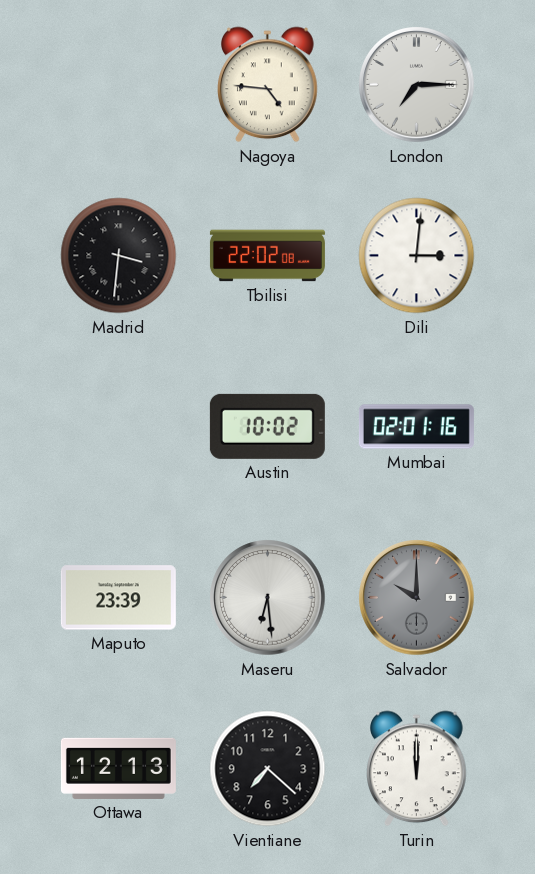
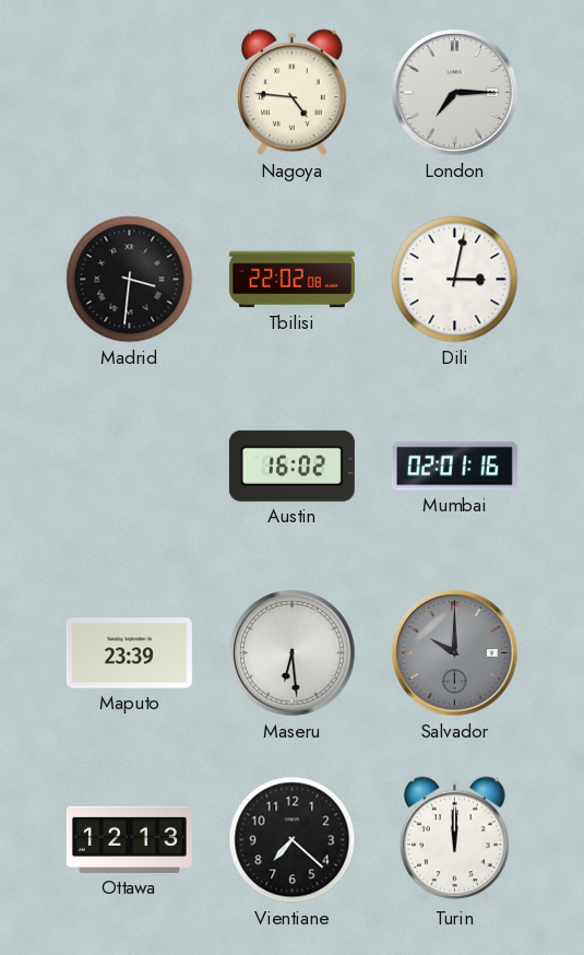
Dili: 3:01 -> 3:02
Austin: 10:02 -> 16:02
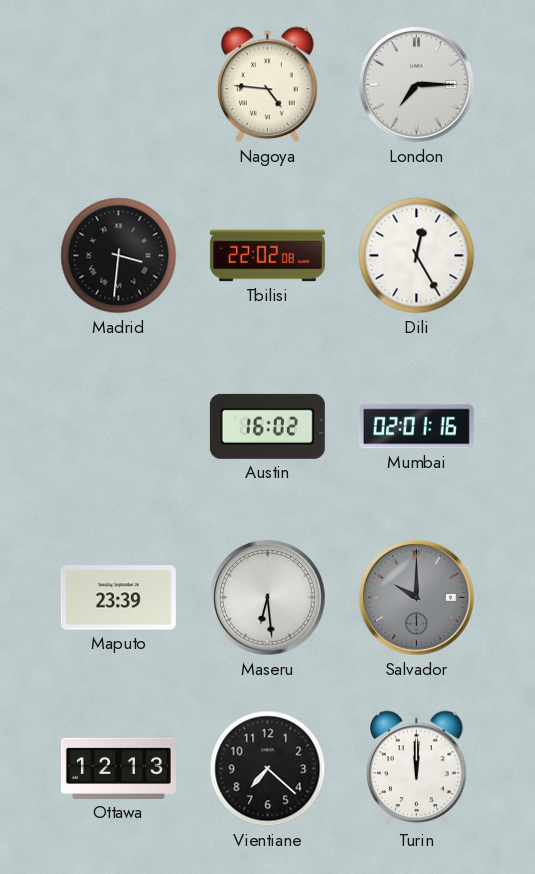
Dili: 3:02 -> 12:25
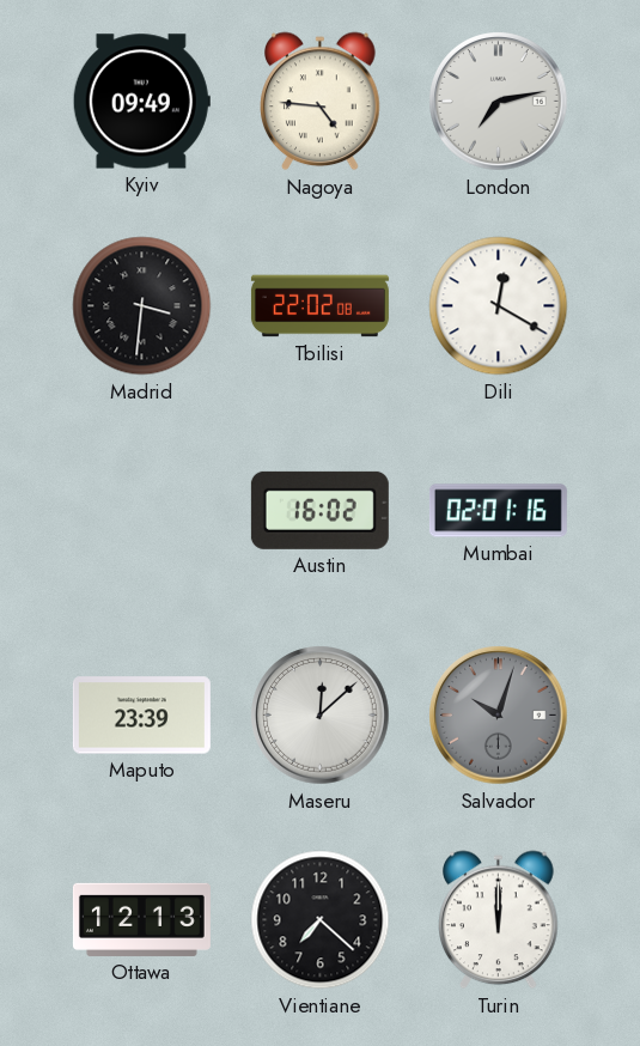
Kyiv: none -> 09:49
London: 7:15 -> 7:13
Dili: 12:25 -> 12:20
Maseru: 6:29 -> 12:08
Salvador: 10:00 -> 10:03
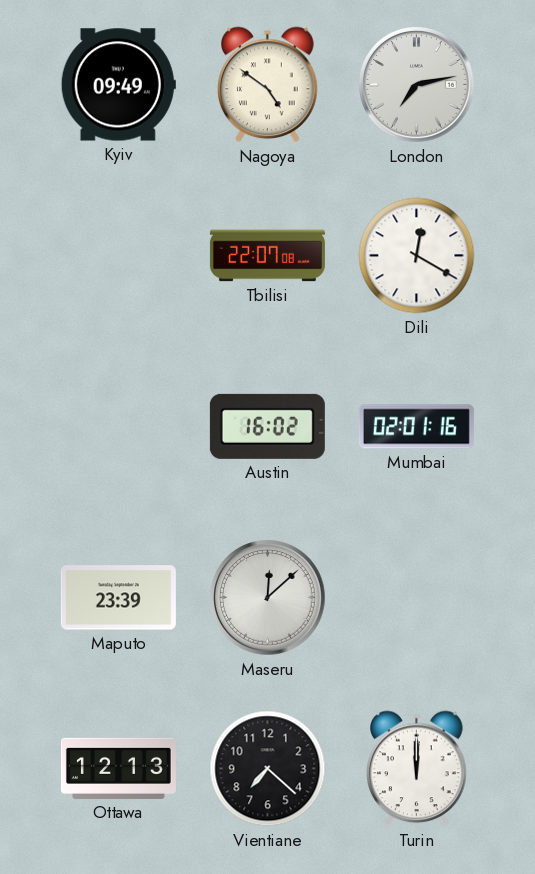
Nagoya: 4:46 -> 4:51
Madrid: 3:31 -> none
Tbilisi: 22:02 -> 22:07
Salvador: 10:03 -> none
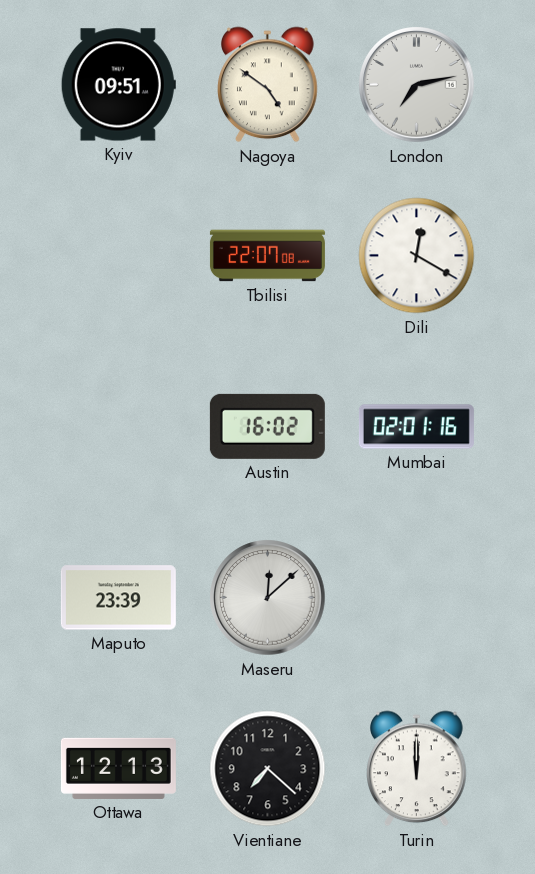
Kyiv: 09:49 -> 09:51
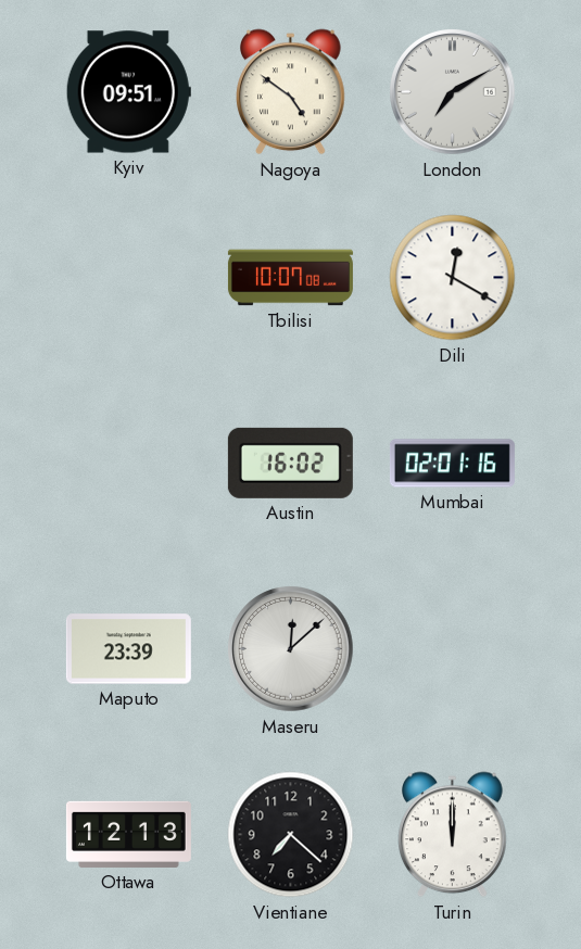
London: 7:13 -> 7:10
Tbilisi: 22:07 -> 10:07
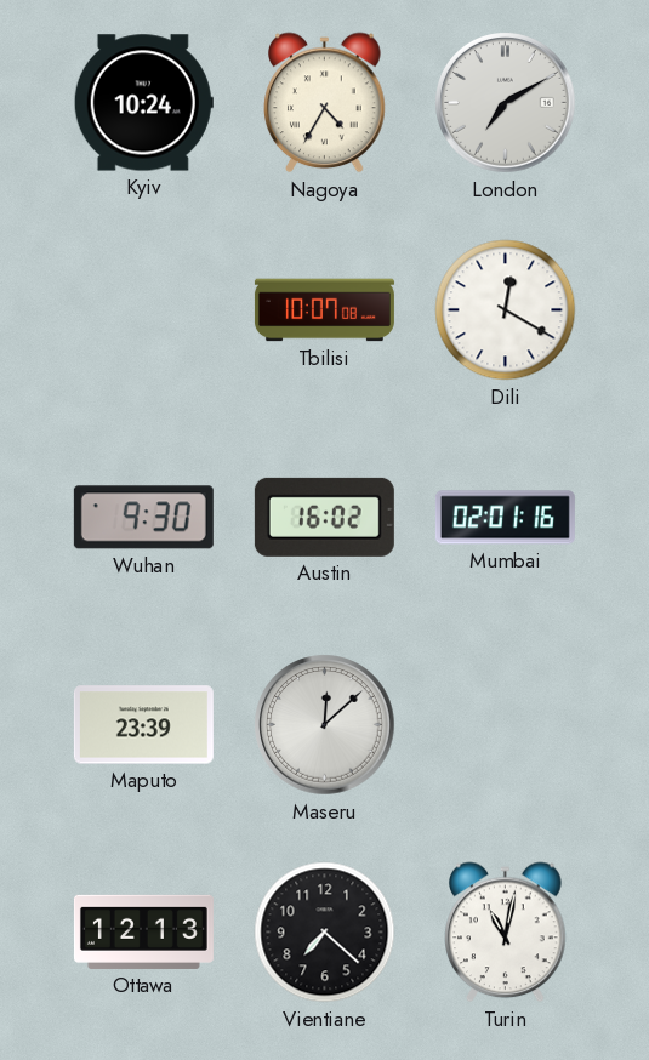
Kyiv: 09:51 -> 10:24
Nagoya: 4:51 -> 4:35
Wuhan: none -> 9:30
Turin: 12:00 -> 11:02
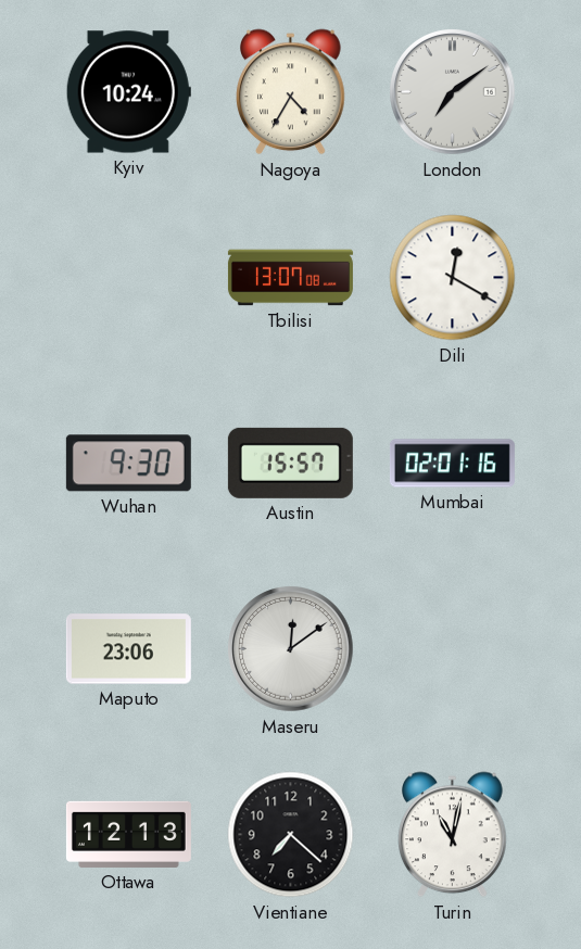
London: 7:10 -> 7:09
Tbilisi: 10:07 -> 13:07
Austin: 16:02 -> 15:57
Maputo: 23:39 -> 23:06
Maseru: 12:08 -> 12:09
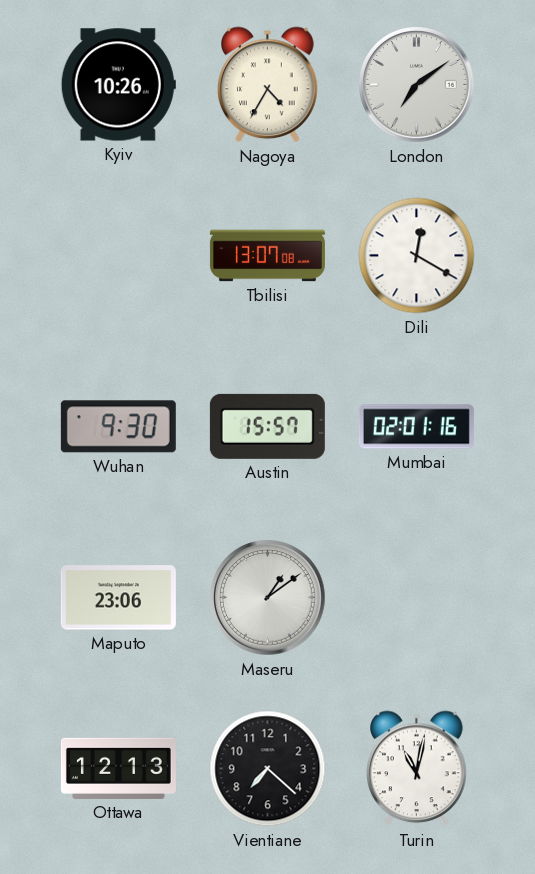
Kyiv: 10:24 -> 10:26
Maseru: 12:09 -> 1:09
